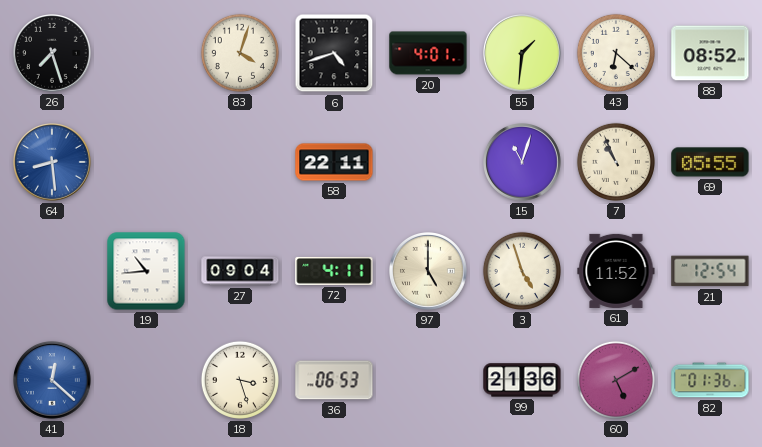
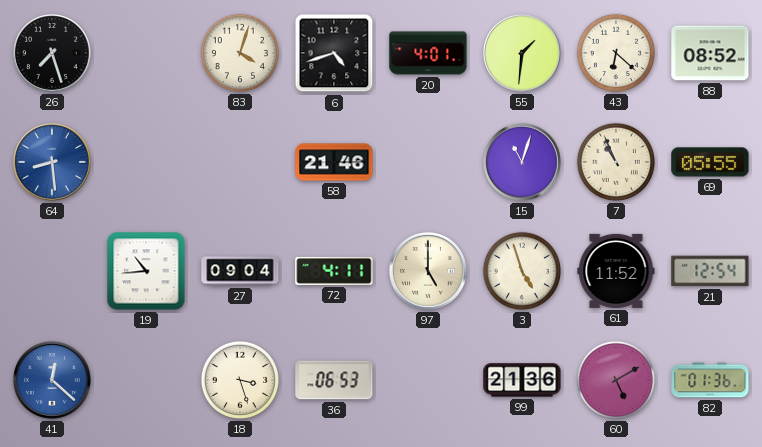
58: 22:11 -> 21:46
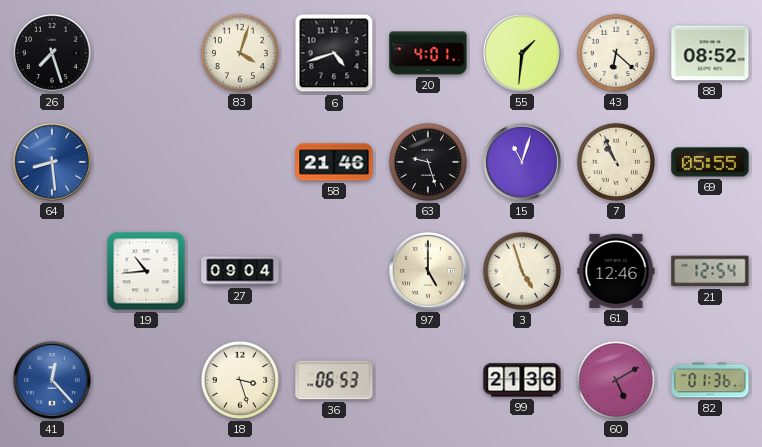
63: none -> 9:27
72: 4:11 -> none
61: 11:52 -> 12:46
41: 12:22 -> 12:23
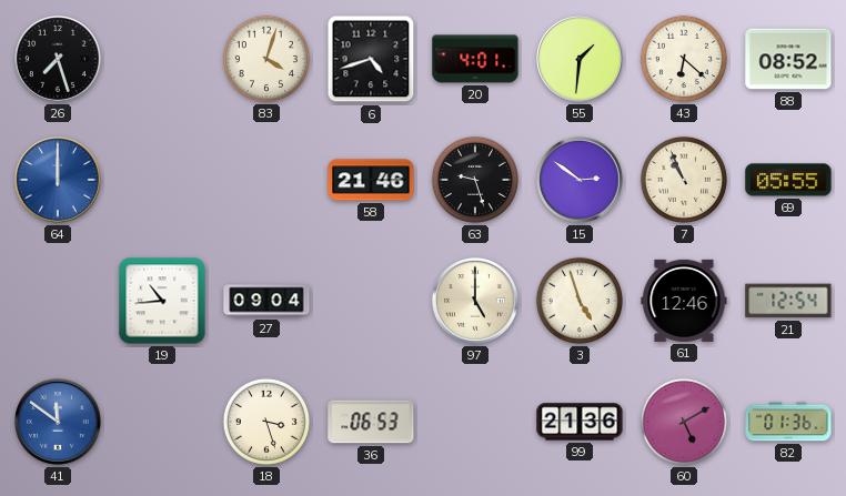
64: 8:29 -> 12:00
15: 11:03 -> 2:51
41: 12:23 -> 11:51
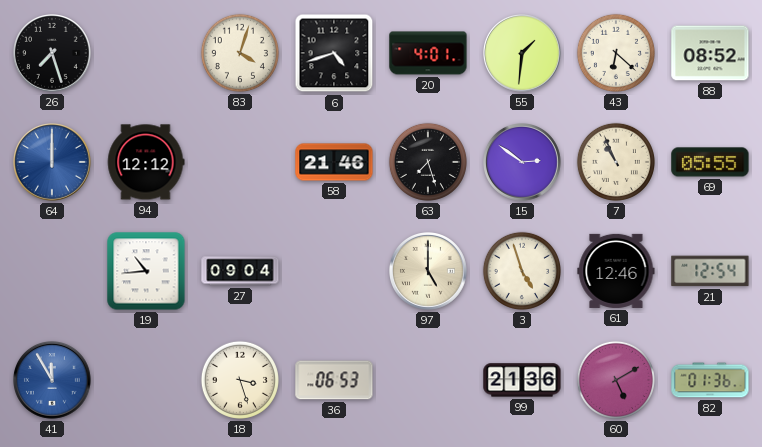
94: none -> 12:12
63: 9:27 -> 7:27
41: 11:51 -> 11:55
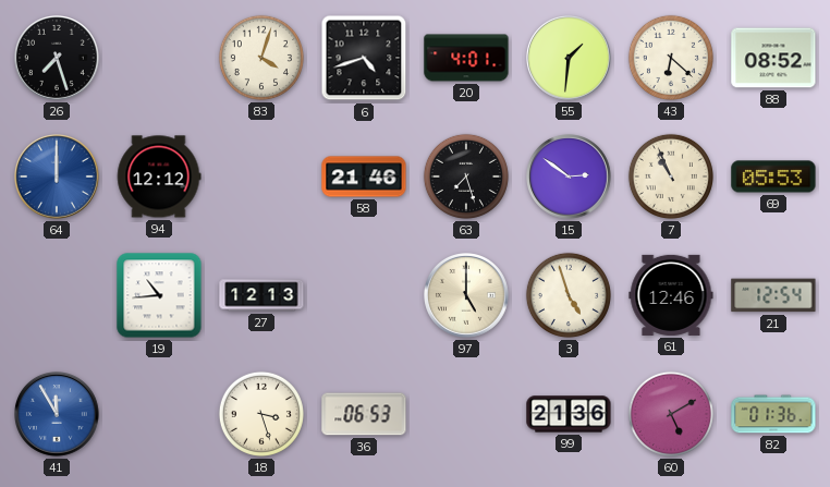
69: 05:55 -> 05:53
27: 09:04 -> 12:13
